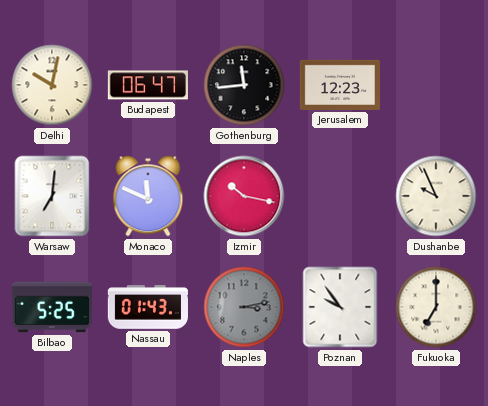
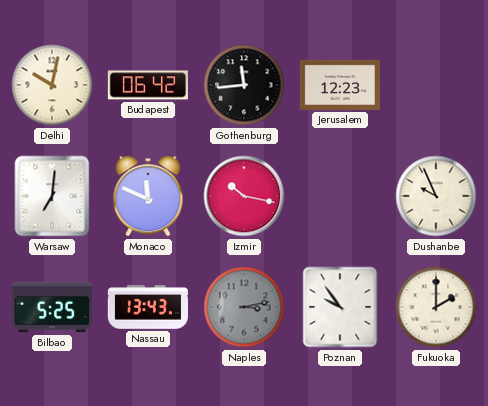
Budapest: 06:47 -> 06:42
Nassau: 01:43 -> 13:43
Fukuoka: 7:00 -> 2:00
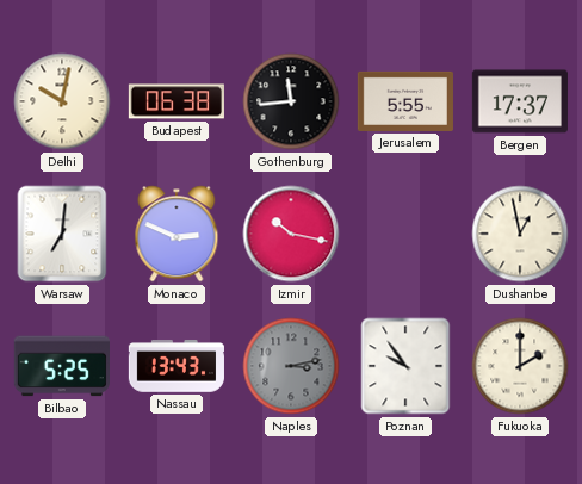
Budapest: 06:42 -> 06:38
Jerusalem: 12:23 -> 5:55
Bergen: none -> 17:37
Monaco: 11:49 -> 2:49
Dushanbe: 9:56 -> 12:58
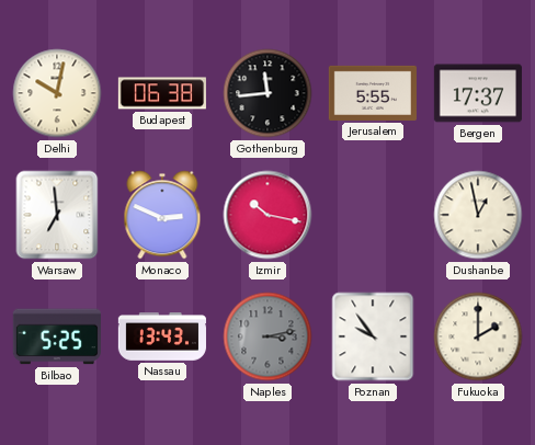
Warsaw: 7:01 -> 6:59
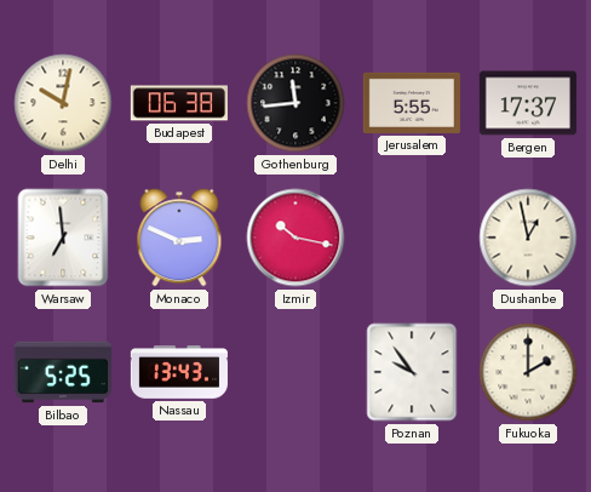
Naples: 3:13 -> none
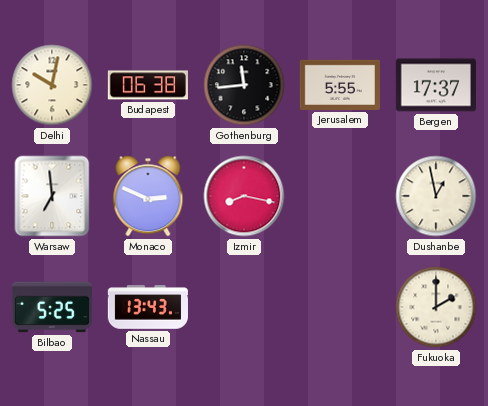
Izmir: 10:17 -> 8:17
Poznan: 9:54 -> none
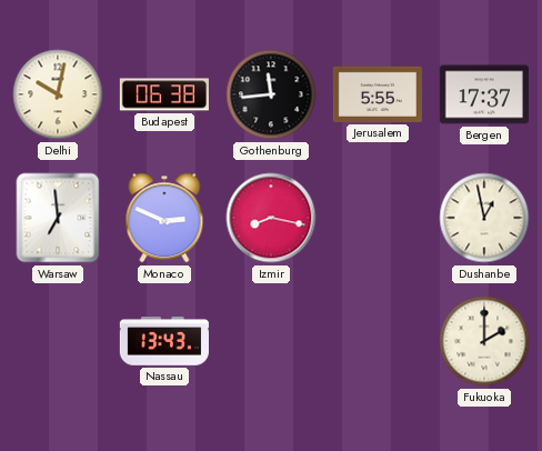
Bilbao: 5:25 -> none
